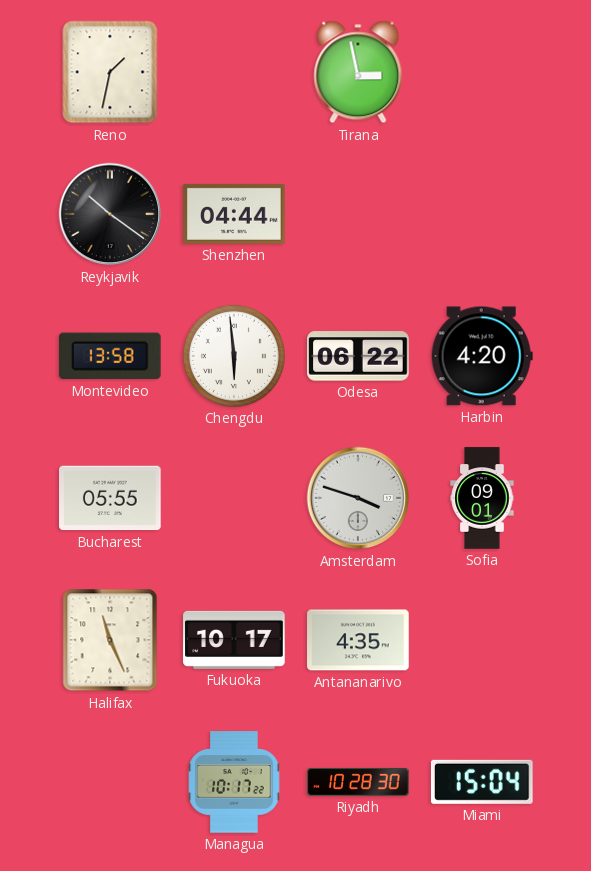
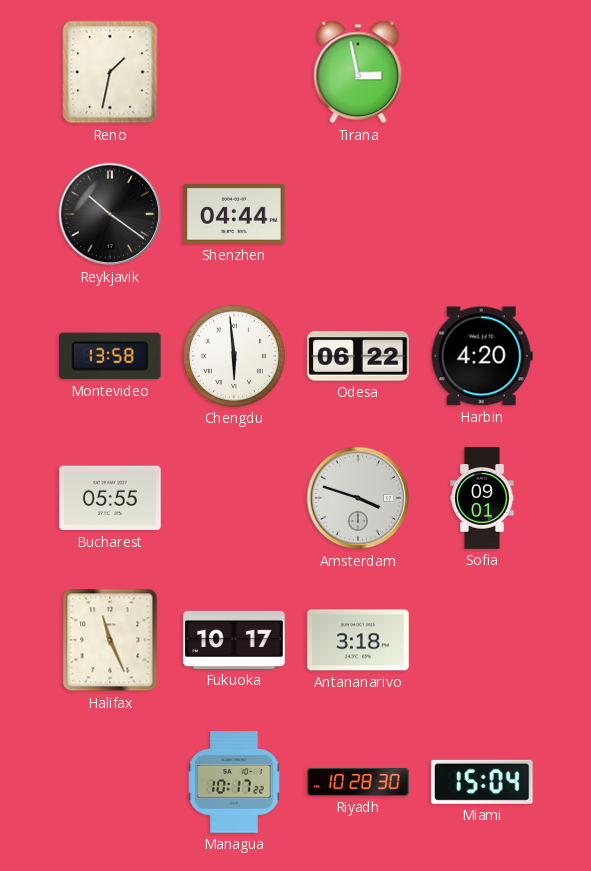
Antananarivo: 4:35 -> 3:18
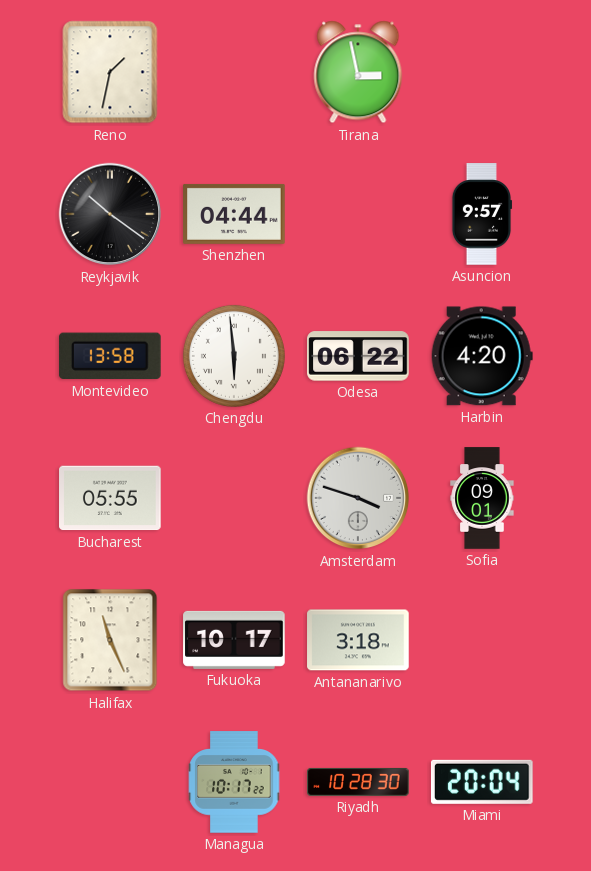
Asuncion: none -> 9:57
Miami: 15:04 -> 20:04
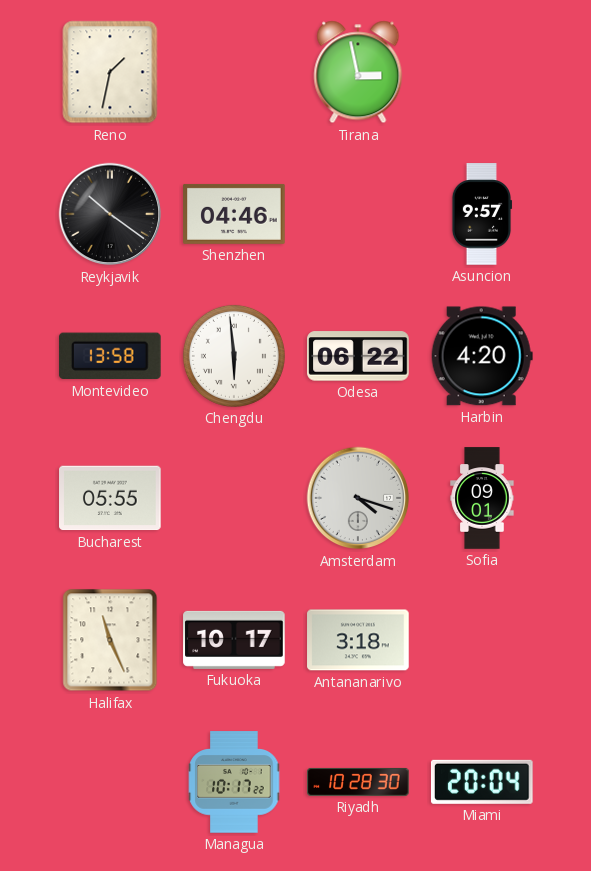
Shenzhen: 04:44 -> 04:46
Amsterdam: 3:48 -> 4:18
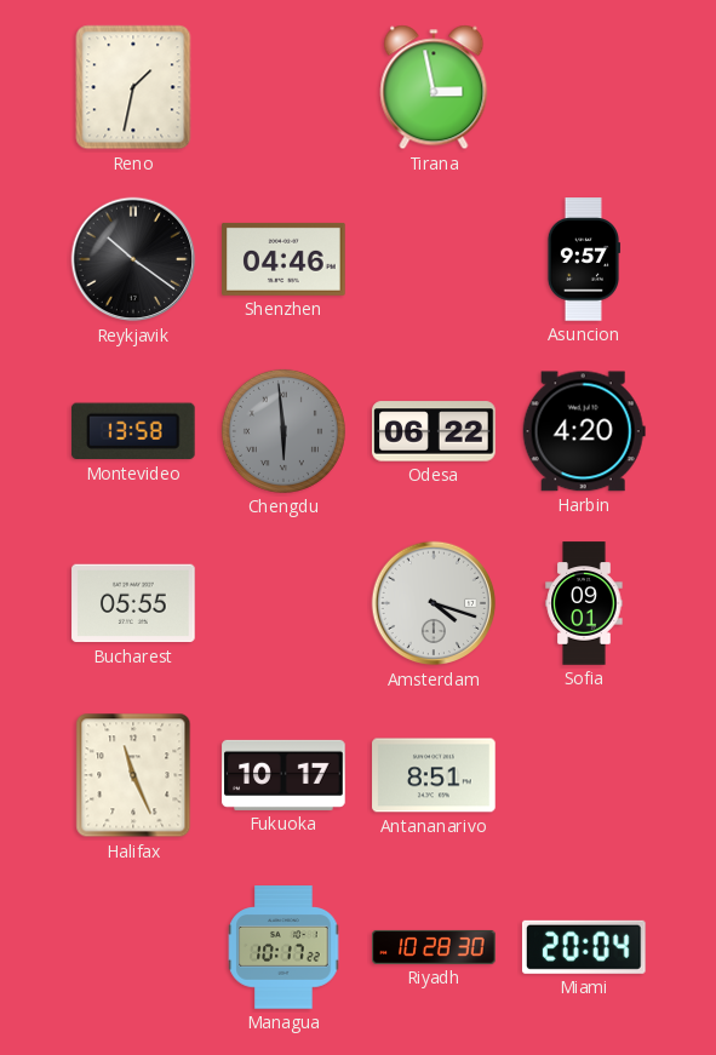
Chengdu dial: white -> grey
Antananarivo: 3:18 -> 8:51
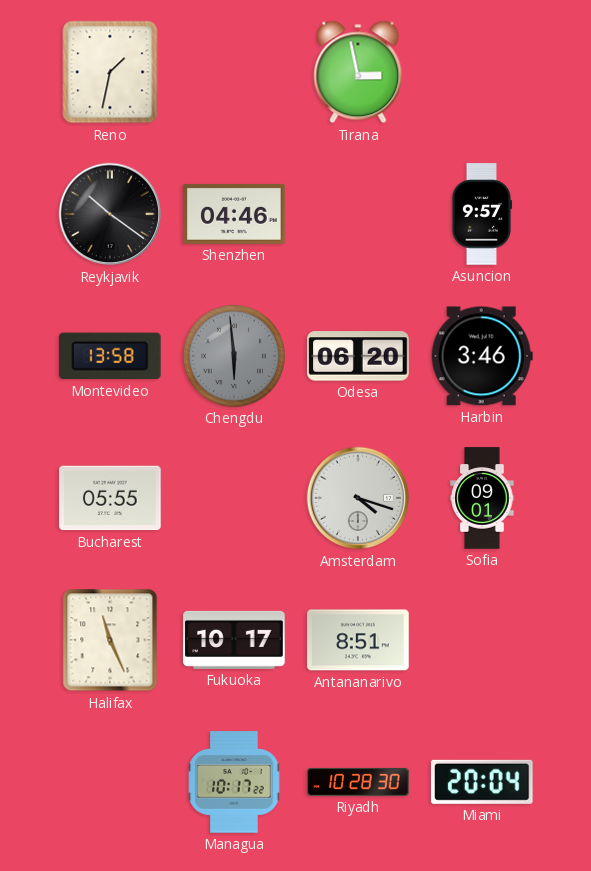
Odesa: 06:22 -> 06:20
Harbin: 4:20 -> 3:46
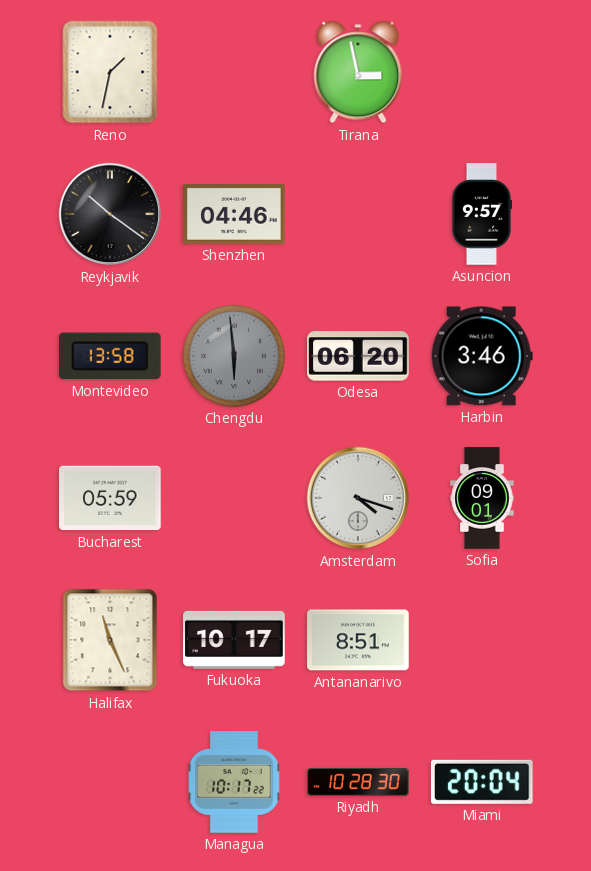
Bucharest: 05:55 -> 05:59
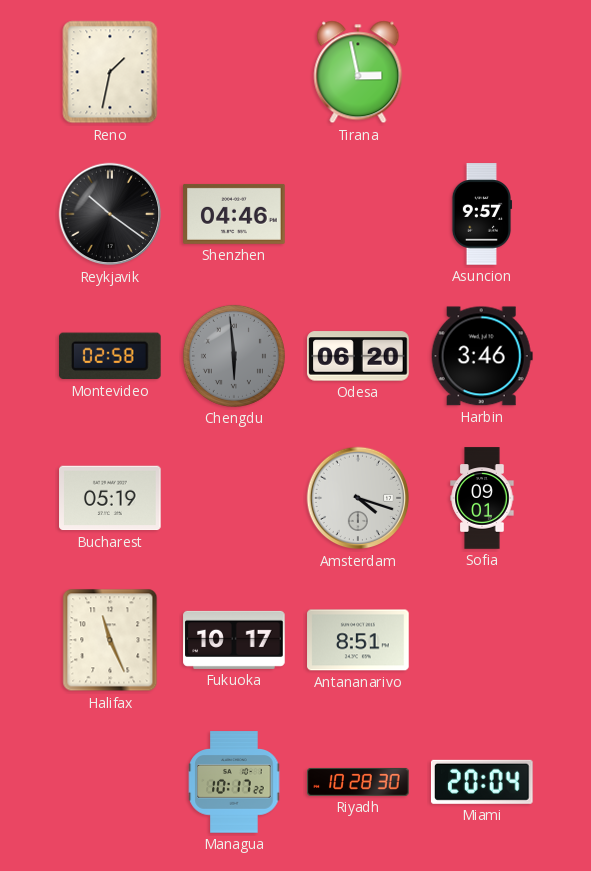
Montevideo: 13:58 -> 02:58
Bucharest: 05:59 -> 05:19
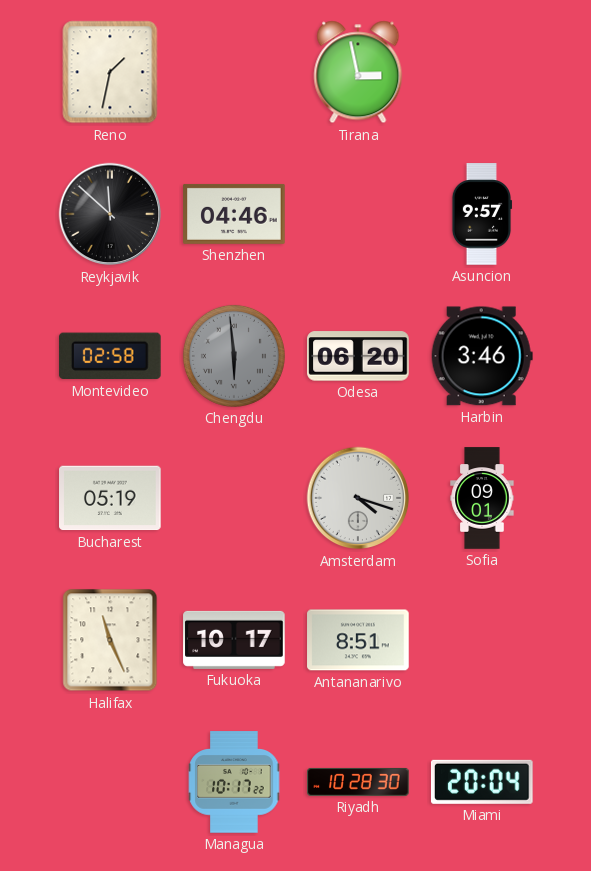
Reykjavik: 10:21 -> 11:52
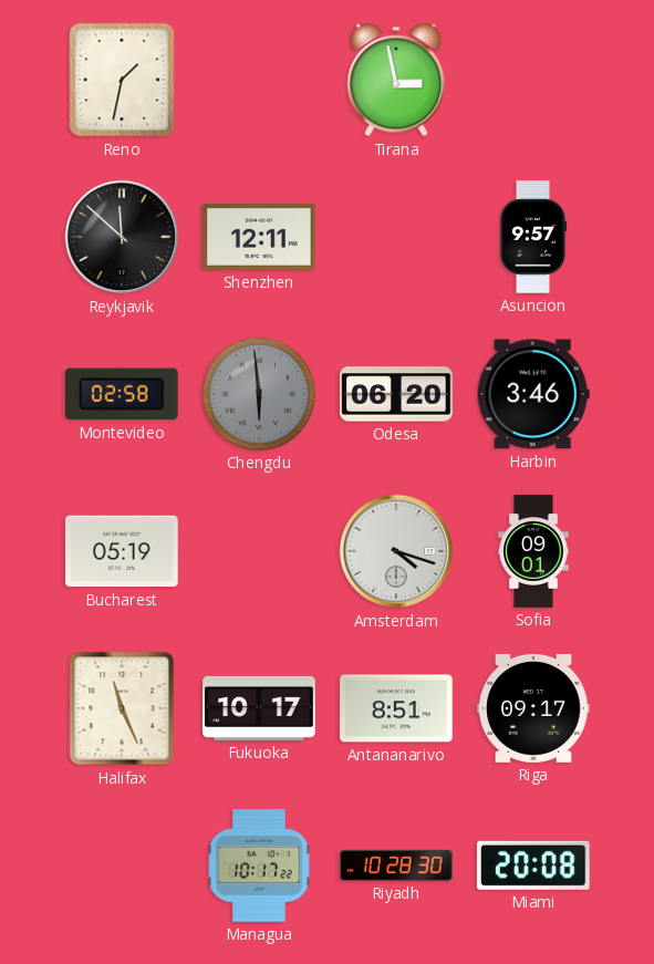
Shenzhen: 04:46 -> 12:11
Riga: none -> 09:17
Miami: 20:04 -> 20:08
